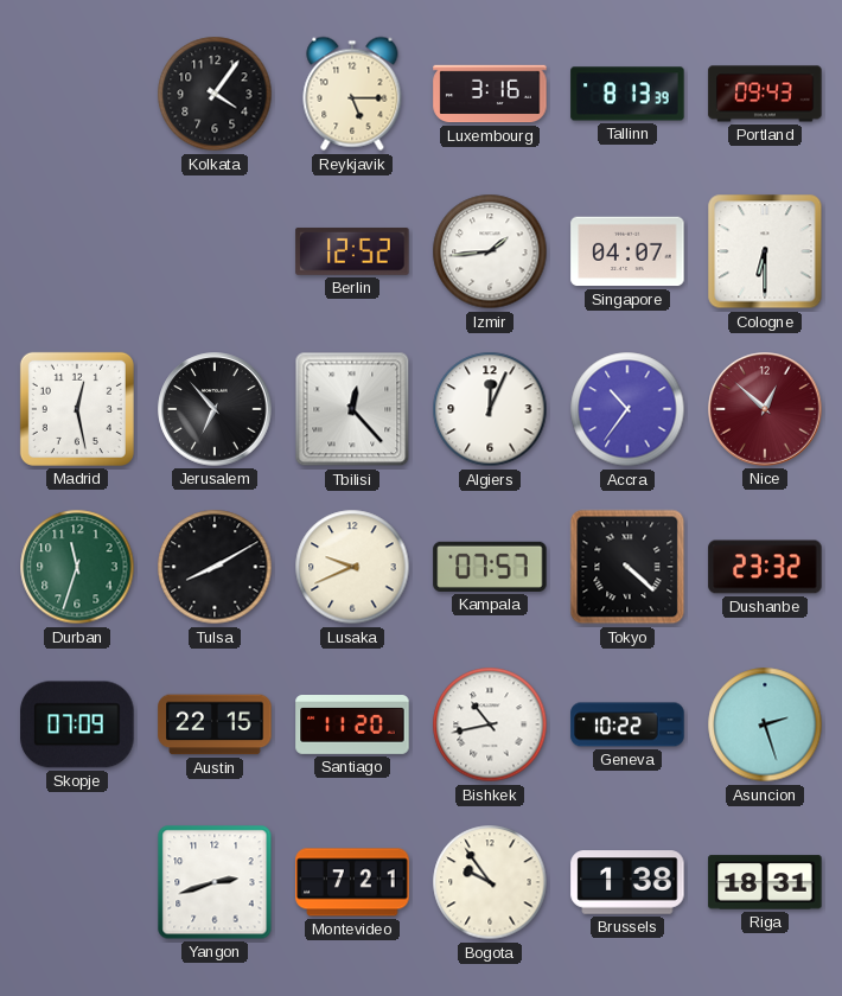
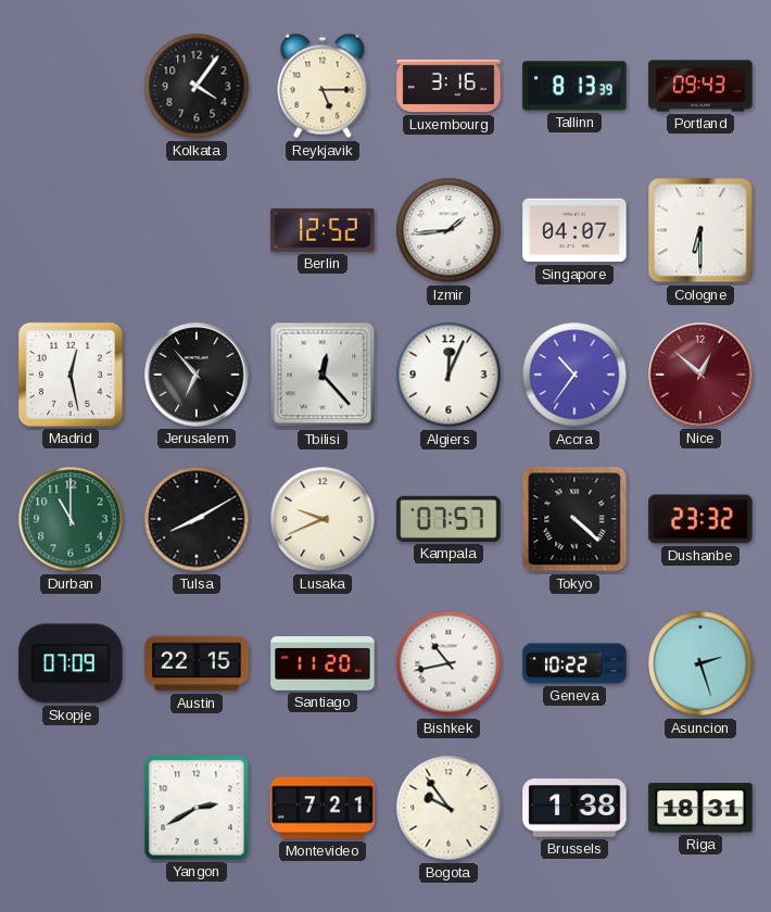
Durban: 11:33 -> 11:00
Yangon: 2:42 -> 2:40
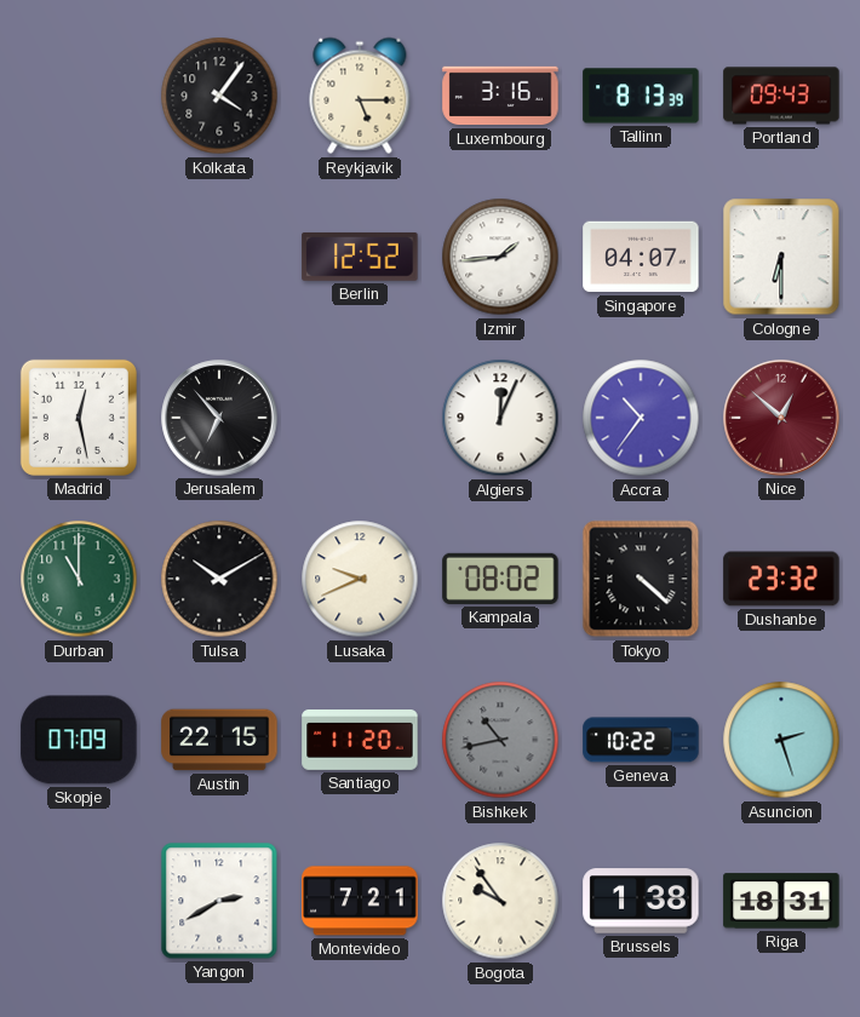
Tbilisi: 12:23 -> none
Tulsa: 8:10 -> 10:10
Kampala: 07:57 -> 08:02
Bishkek dial: white -> grey
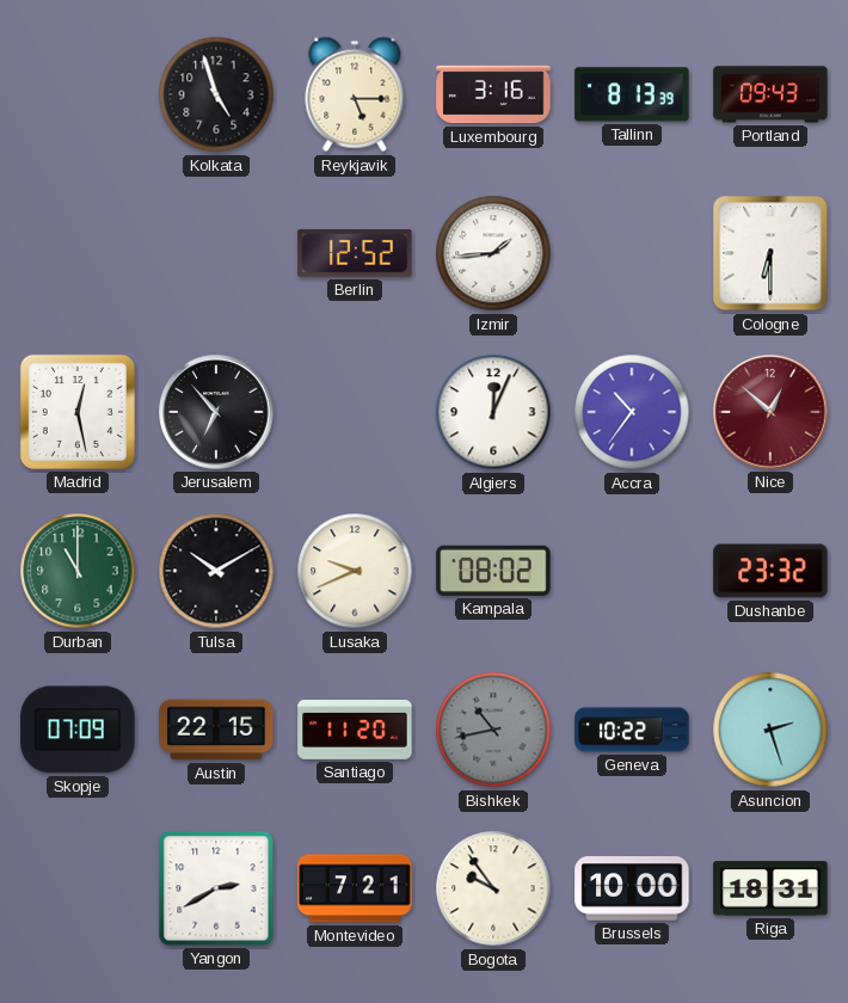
Kolkata: 4:06 -> 4:57
Singapore: 04:07 -> none
Tokyo: 4:22 -> none
Brussels: 1:38 -> 10:00
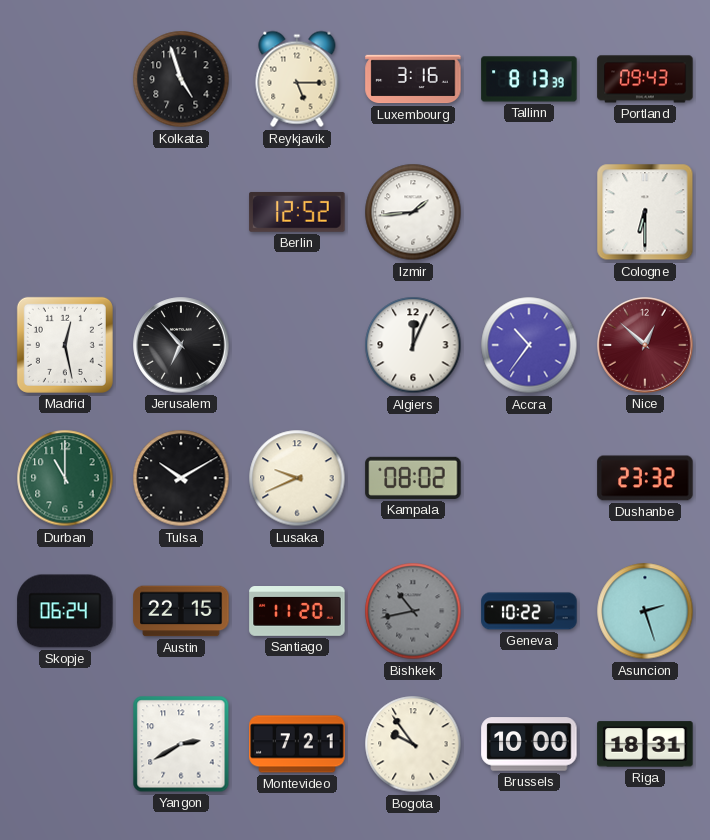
Skopje: 07:09 -> 06:24
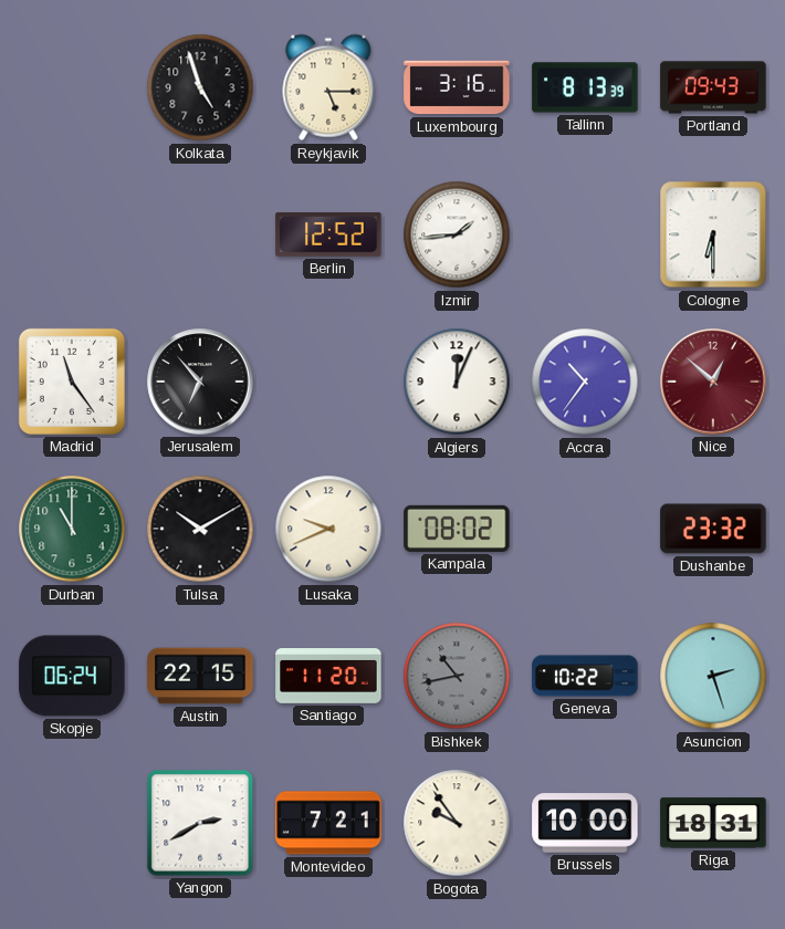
Madrid: 12:28 -> 11:24
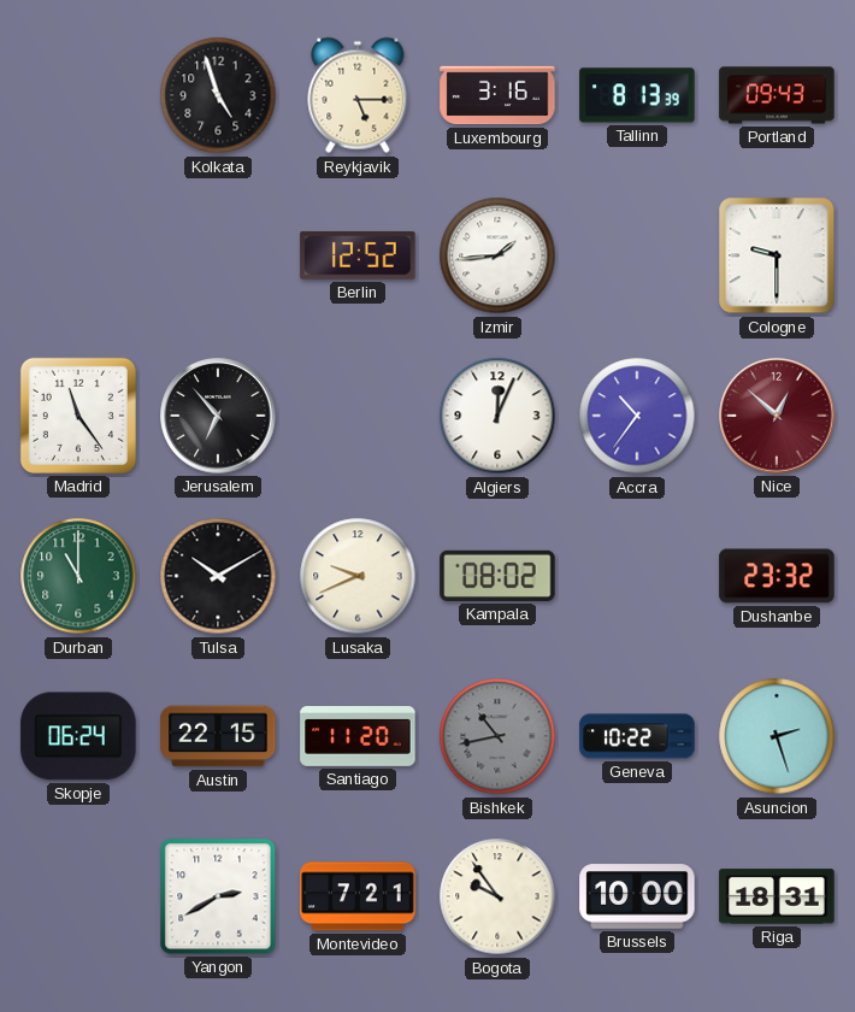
Cologne: 6:30 -> 9:30
